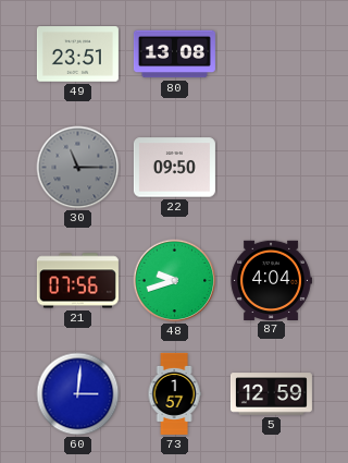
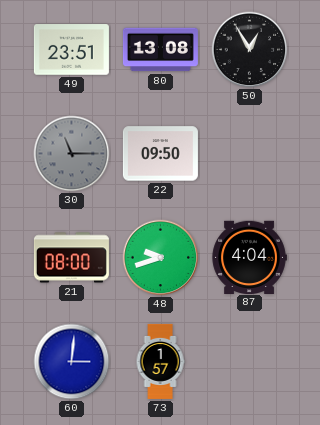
50: none -> 12:55
21: 07:56 -> 08:00
5: 12:59 -> none
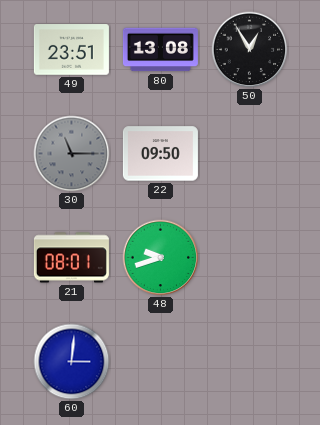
21: 08:00 -> 08:01
87: 4:04 -> none
73: 1:57 -> none
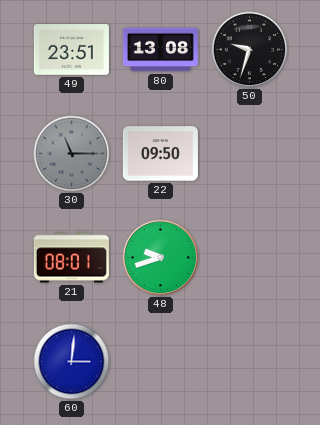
50: 12:55 -> 9:33
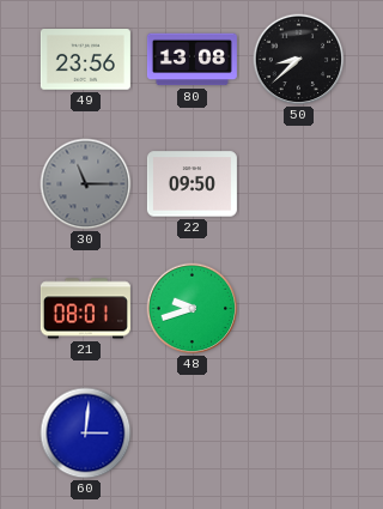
49: 23:51 -> 23:56
50: 9:33 -> 8:38
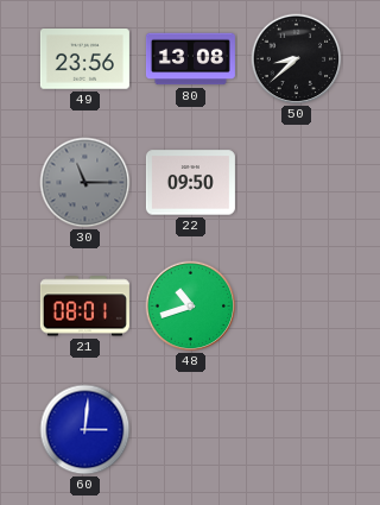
48: 9:42 -> 10:42
